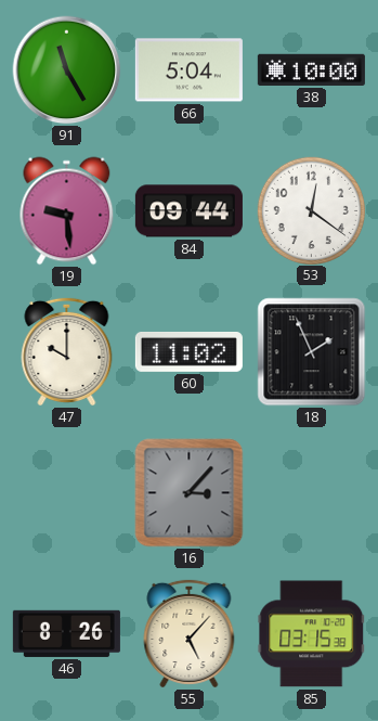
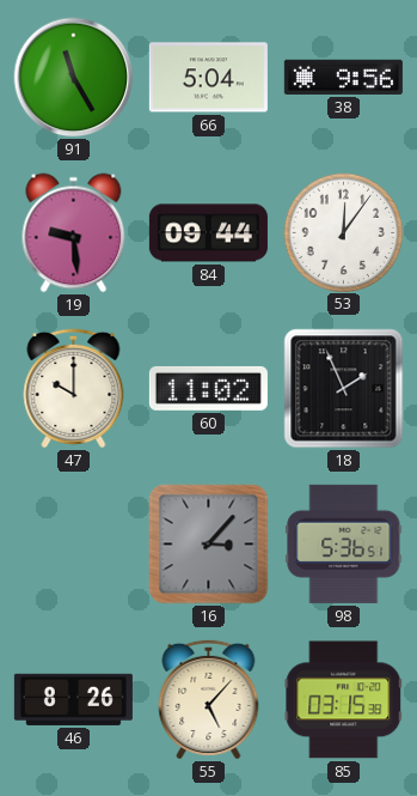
38: 10:00 -> 9:56
53: 12:21 -> 12:06
98: none -> 5:36
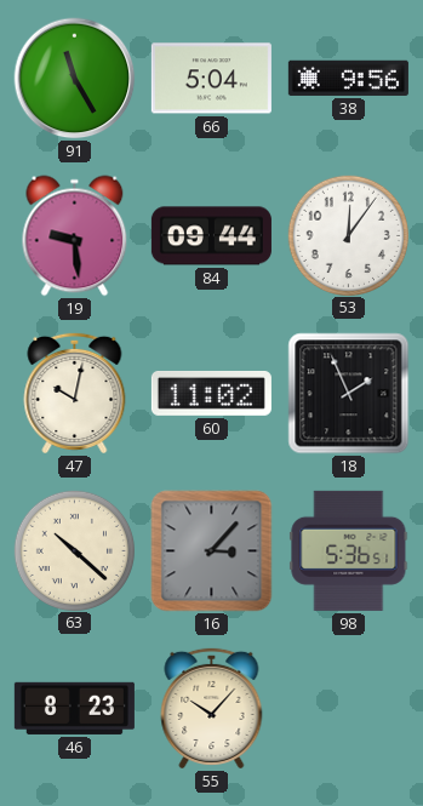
47: 10:00 -> 10:02
63: none -> 10:22
46: 8:26 -> 8:23
55: 5:07 -> 10:07
85: 03:15 -> none
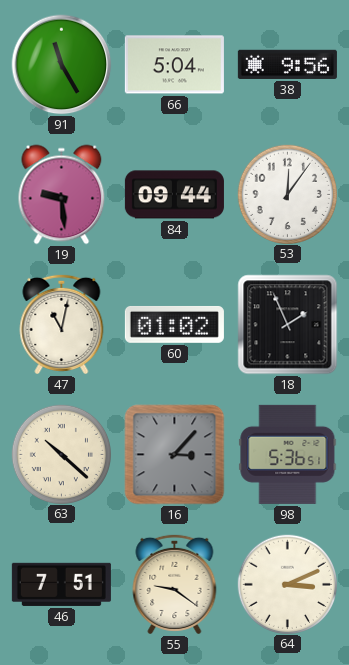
47: 10:02 -> 11:02
60: 11:02 -> 01:02
46: 8:23 -> 7:51
55: 10:07 -> 9:21
64: none -> 3:11
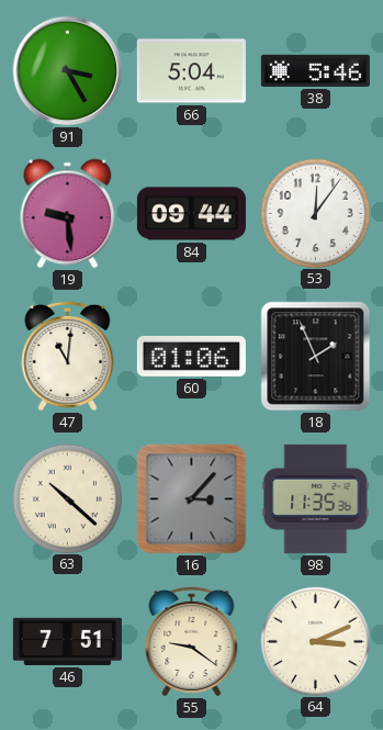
91: 11:25 -> 3:25
38: 9:56 -> 5:46
47: 11:02 -> 11:01
60: 01:02 -> 01:06
98: 5:36 -> 11:35
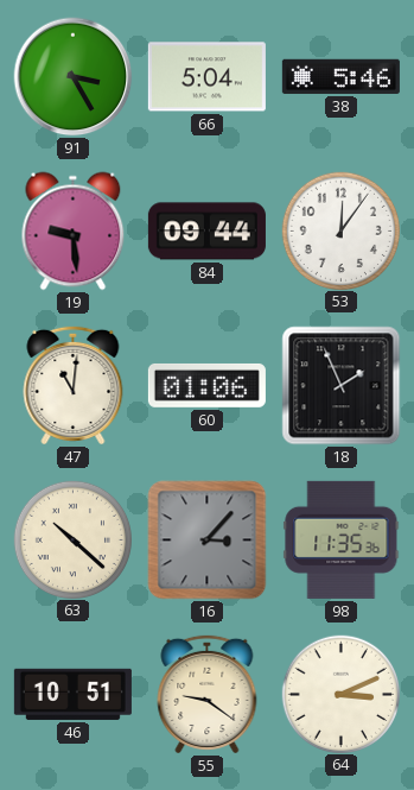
46: 7:51 -> 10:51
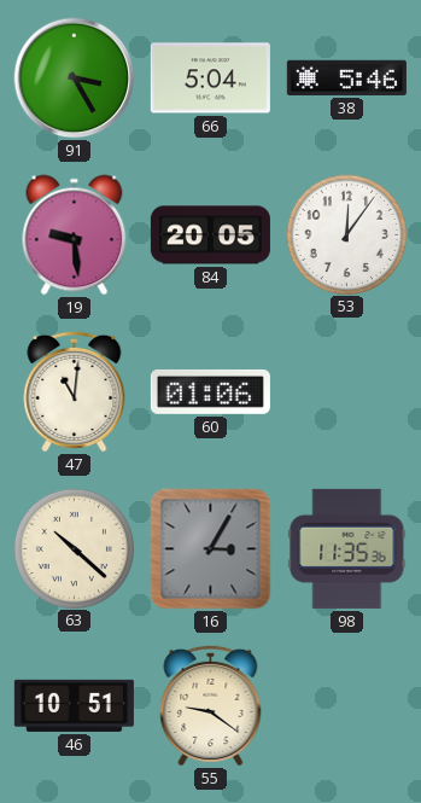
84: 09:44 -> 20:05
18: 1:56 -> none
16: 3:07 -> 3:05
64: 3:11 -> none
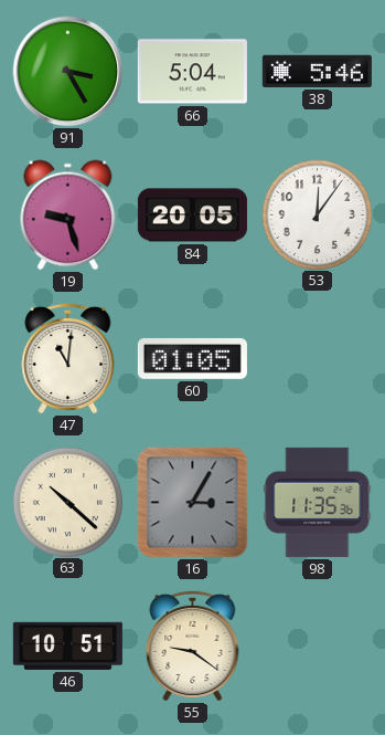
19: 9:29 -> 9:27
60: 01:06 -> 01:05
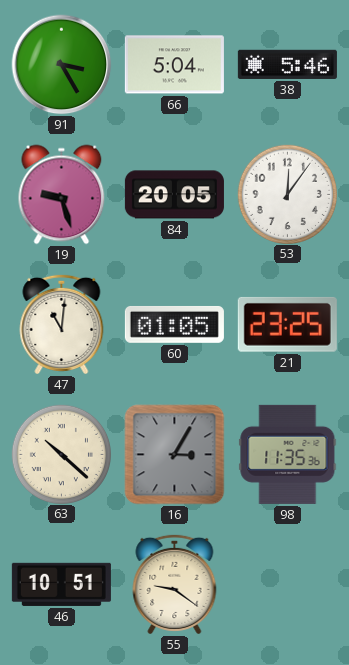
21: none -> 23:25
